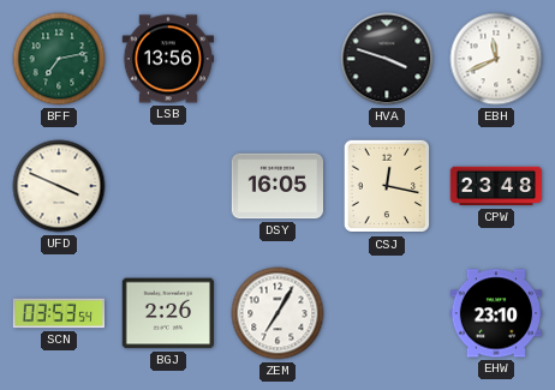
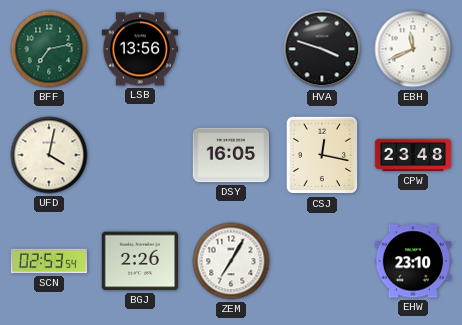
UFD: 3:49 -> 4:02
SCN: 03:53 -> 02:53
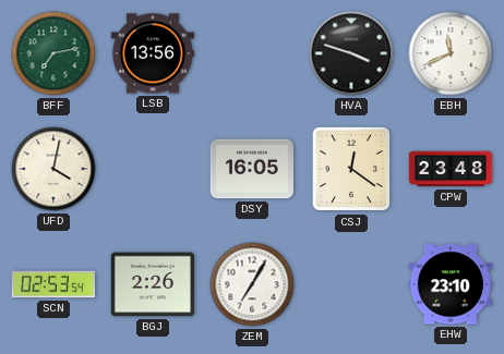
CSJ: 12:17 -> 12:21
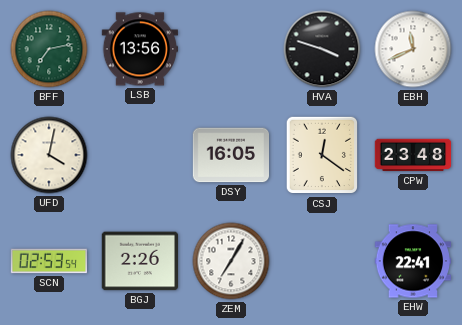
EHW: 23:10 -> 22:41
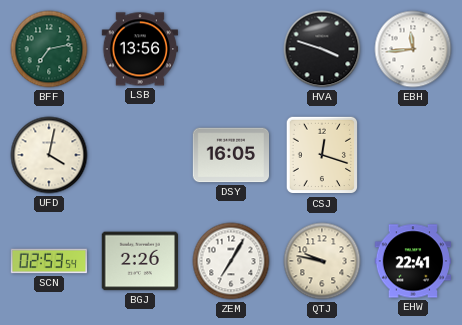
EBH: 11:41 -> 11:44
CSJ: 12:21 -> 12:18
CPW: 23:48 -> none
QTJ: none -> 9:47
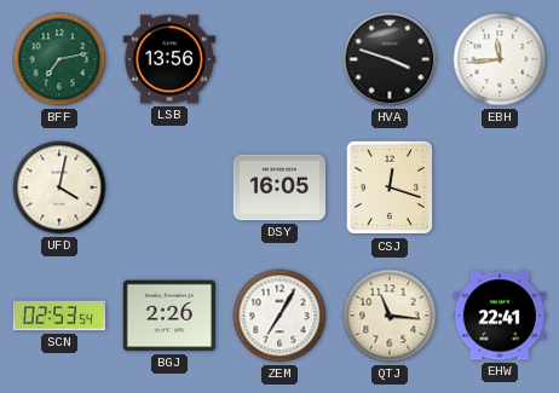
QTJ: 9:47 -> 11:16
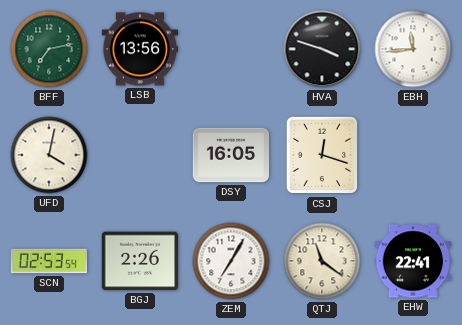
QTJ: 11:16 -> 11:21
